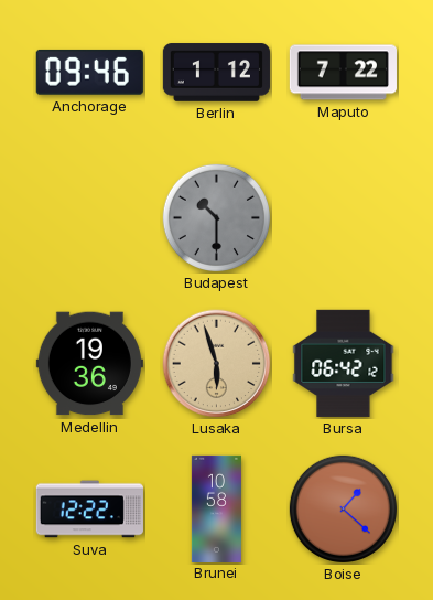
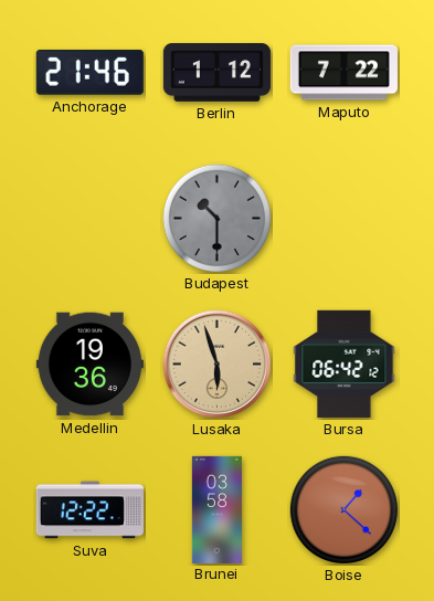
Anchorage: 09:46 -> 21:46
Brunei: 10:58 -> 03:58
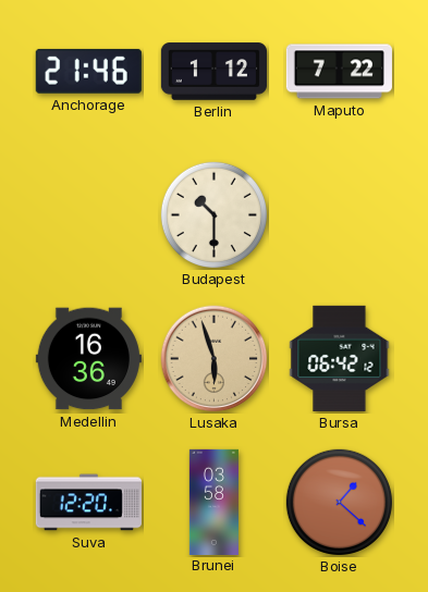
Budapest dial: grey -> cream
Medellin: 19:36 -> 16:36
Suva: 12:22 -> 12:20
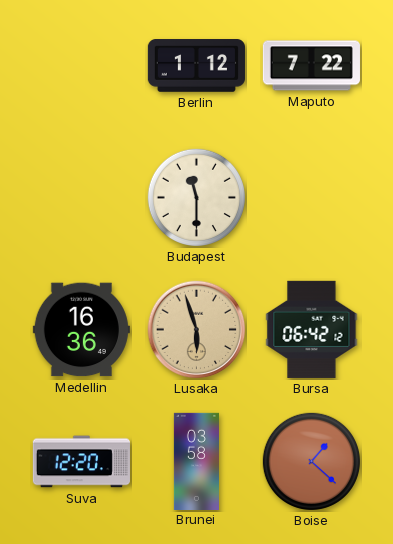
Anchorage: 21:46 -> none
Budapest: 10:30 -> 11:30
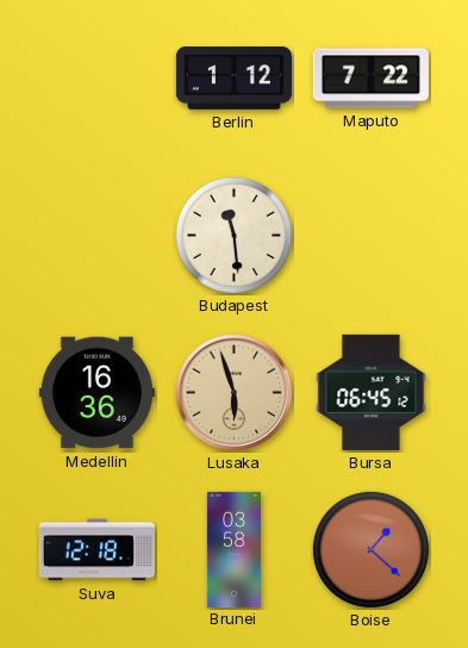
Budapest: 11:30 -> 11:29
Bursa: 06:42 -> 06:45
Suva: 12:20 -> 12:18
